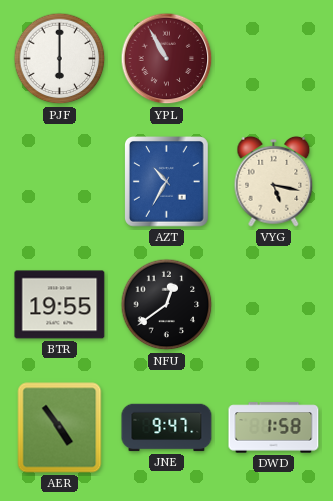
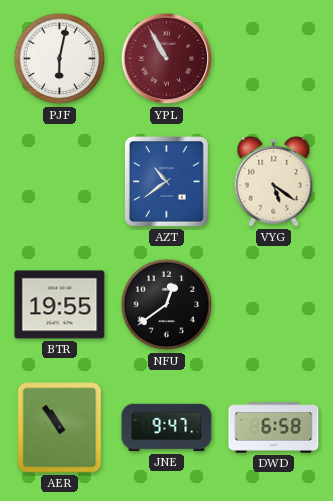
PJF: 6:00 -> 6:02
AZT: 10:35 -> 10:39
VYG: 5:17 -> 5:21
AER: 4:54 -> 10:54
DWD: 1:58 -> 6:58
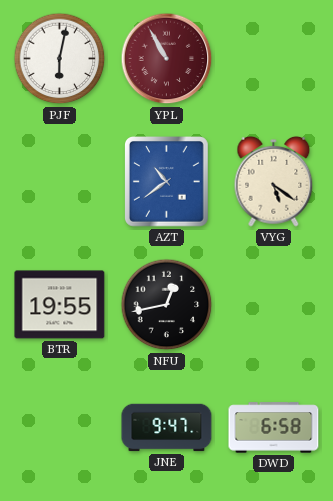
NFU: 12:39 -> 12:43
AER: 10:54 -> none
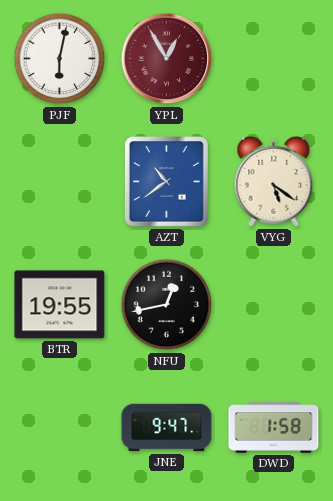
YPL: 10:55 -> 12:55
DWD: 6:58 -> 1:58
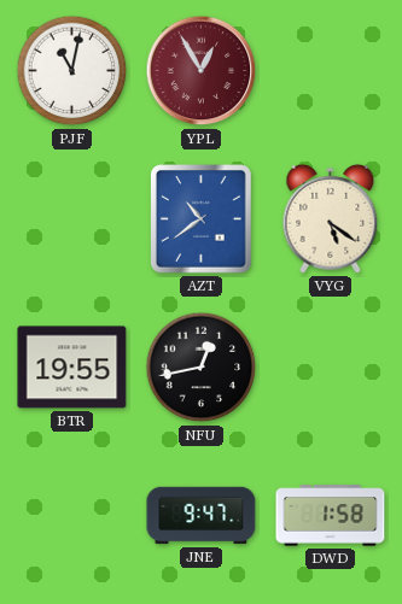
PJF: 6:02 -> 11:02
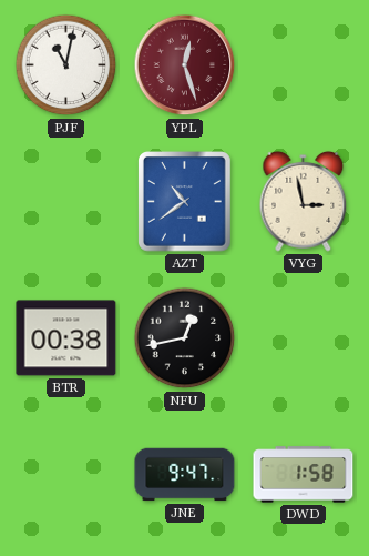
YPL: 12:55 -> 12:27
VYG: 5:21 -> 2:58
BTR: 19:55 -> 00:38
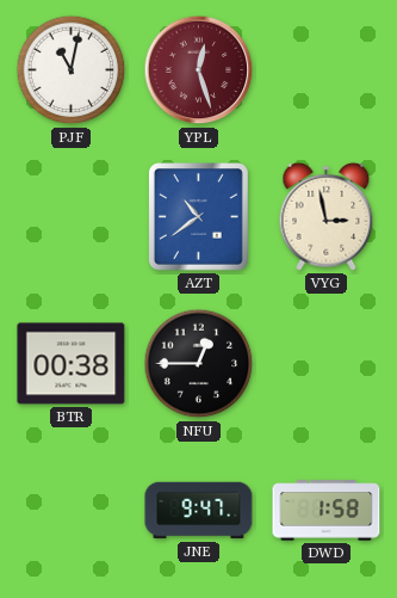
NFU: 12:43 -> 12:45
